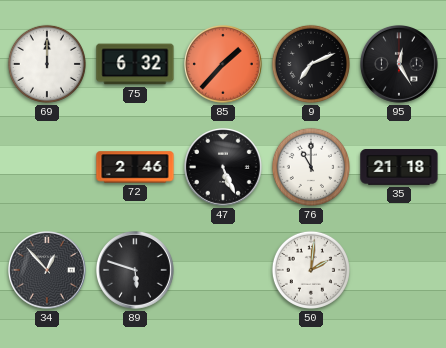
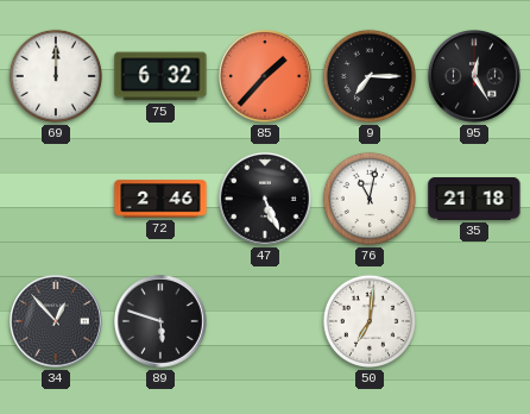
9: 7:11 -> 7:15
76: 11:00 -> 11:02
50: 2:01 -> 7:01
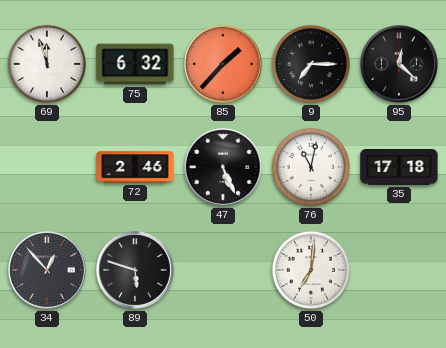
69: 12:00 -> 11:57
95: 12:25 -> 12:22
35: 21:18 -> 17:18
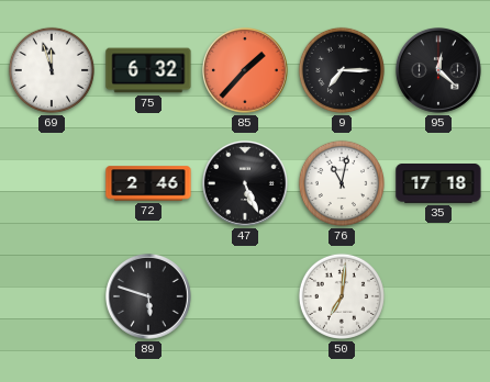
34: 12:53 -> none
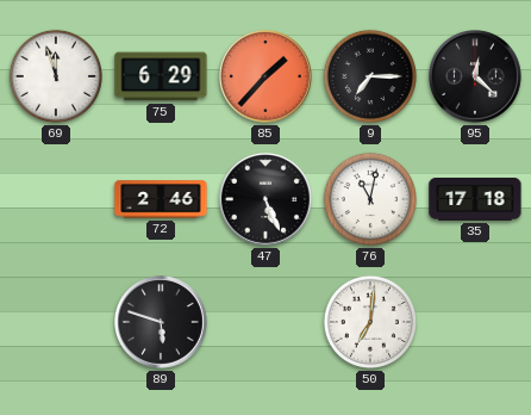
75: 6:32 -> 6:29
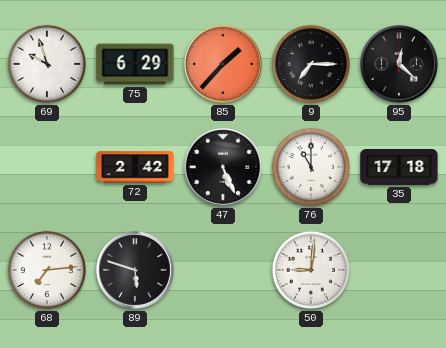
69: 11:57 -> 9:57
72: 2:46 -> 2:42
76: 11:02 -> 11:00
68: none -> 7:14
50: 7:01 -> 9:01
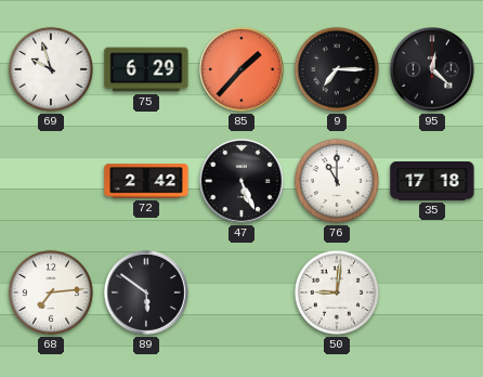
89: 5:48 -> 5:51
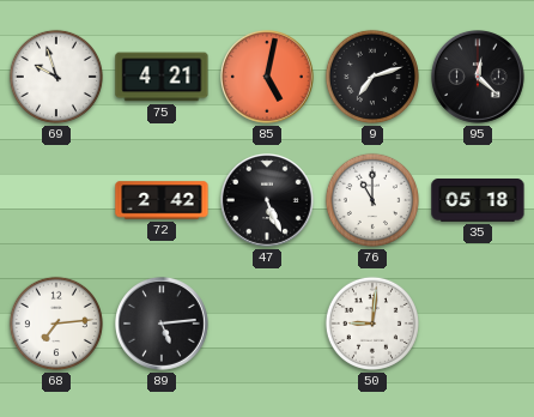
75: 6:29 -> 4:21
85: 1:37 -> 5:02
9: 7:15 -> 7:12
35: 17:18 -> 05:18
89: 5:51 -> 5:14
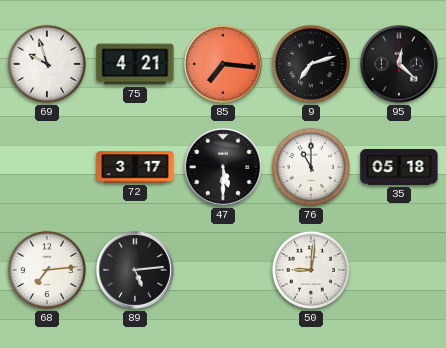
85: 5:02 -> 7:16
72: 2:42 -> 3:17
47: 5:26 -> 5:30
